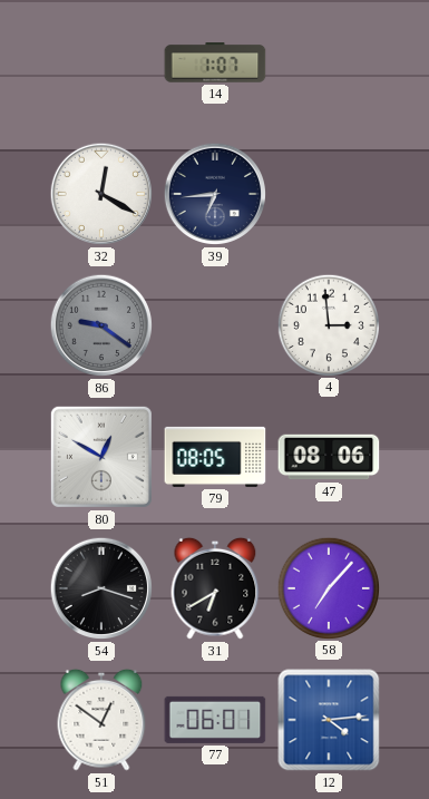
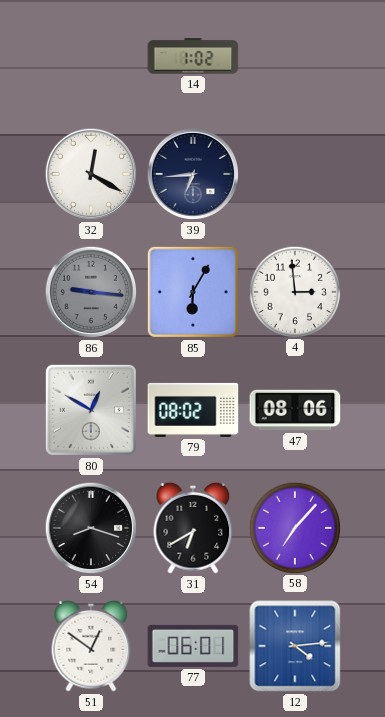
14: 1:07 -> 1:02
86: 9:21 -> 9:16
85: none -> 6:05
79: 08:05 -> 08:02
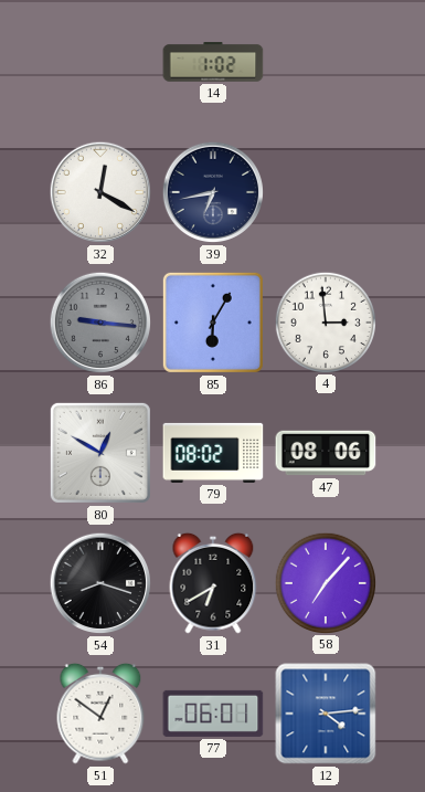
39: 6:44 -> 6:43
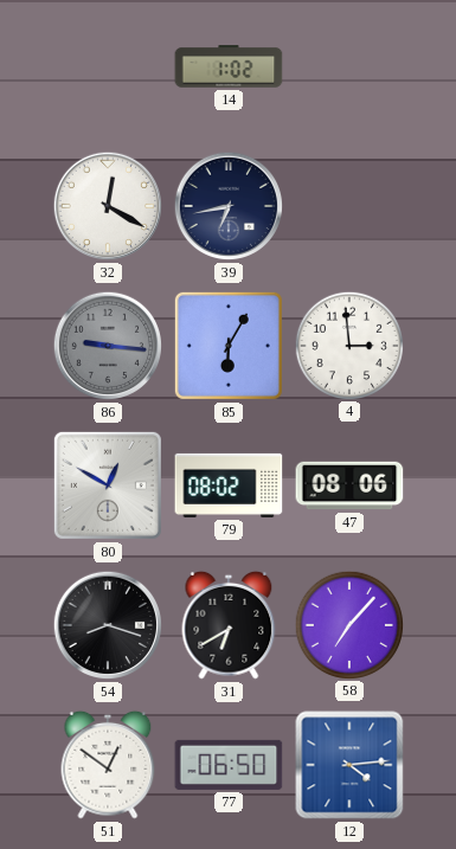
77: 06:01 -> 06:50
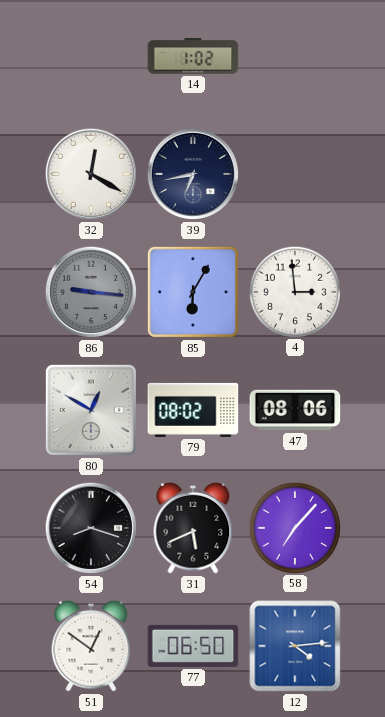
31: 6:40 -> 5:41
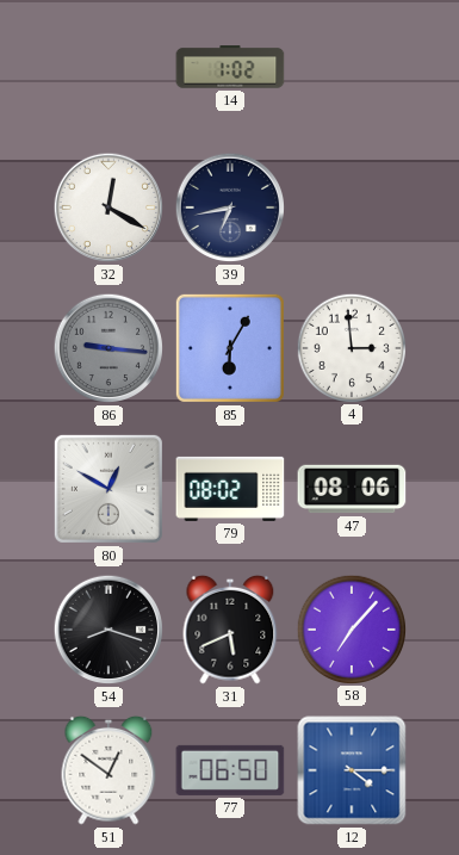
12: 4:14 -> 4:15
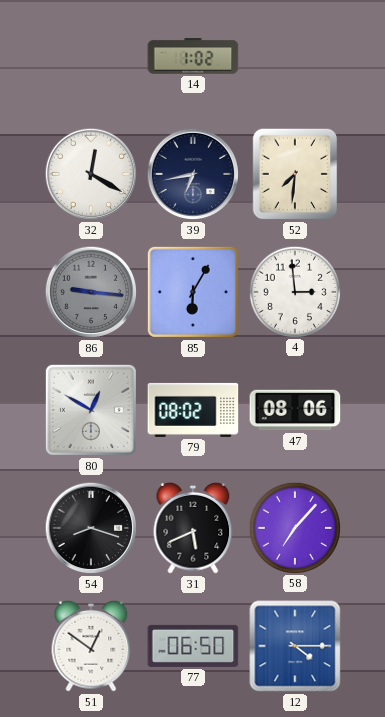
52: none -> 7:31
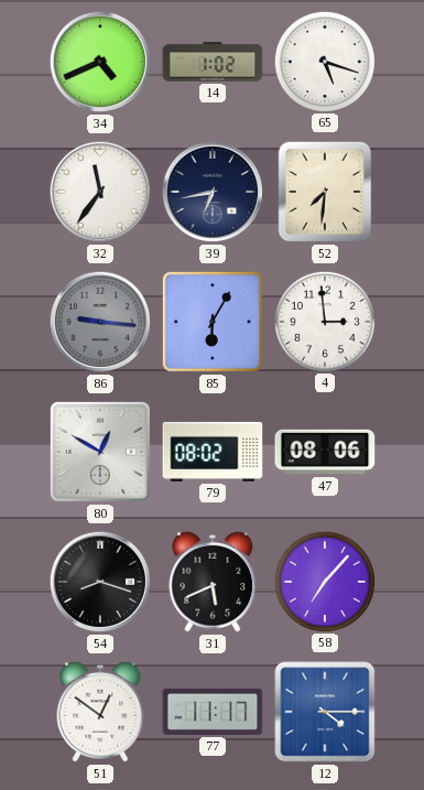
34: none -> 4:41
65: none -> 5:18
32: 12:20 -> 11:36
77: 06:50 -> 11:17
